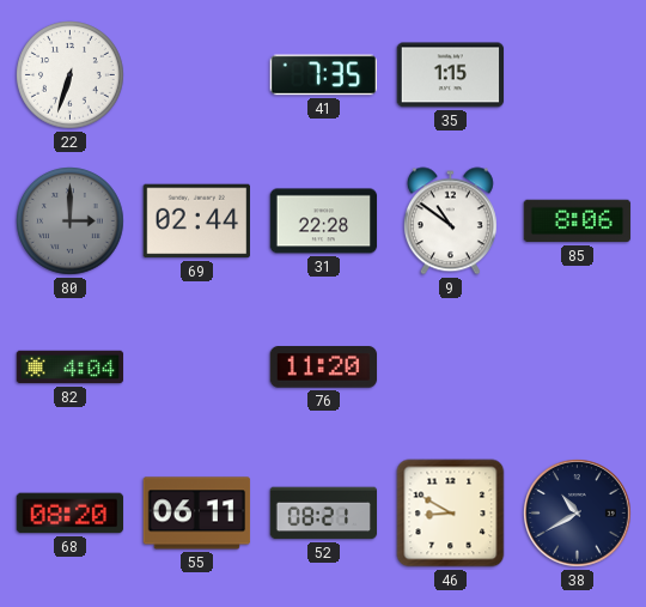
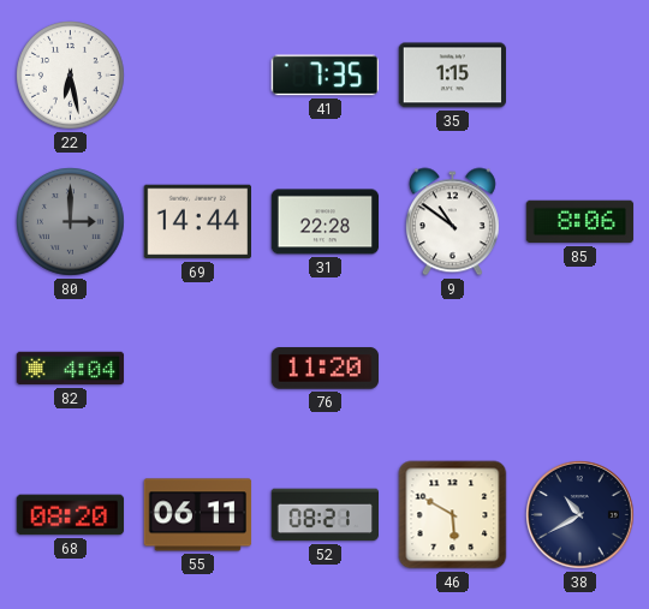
22: 6:33 -> 6:28
69: 02:44 -> 14:44
46: 8:50 -> 5:50
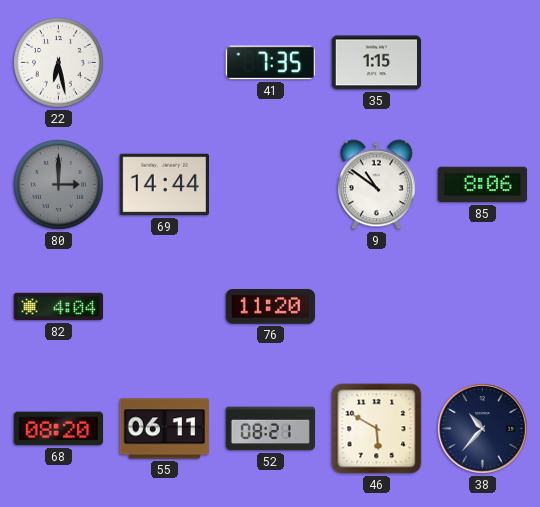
31: 22:28 -> none
38: 10:40 -> 10:37
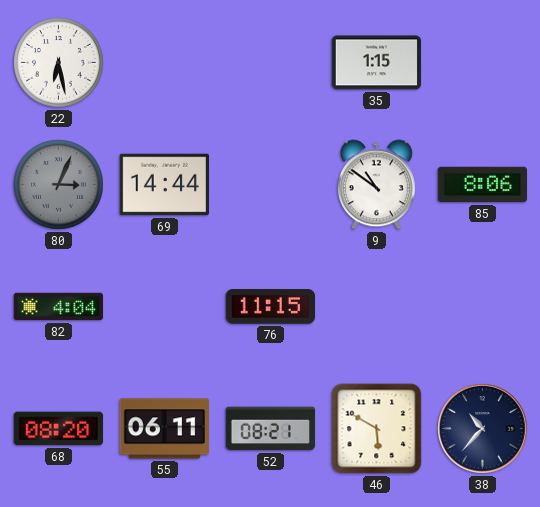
41: 7:35 -> none
80: 3:00 -> 3:04
76: 11:20 -> 11:15
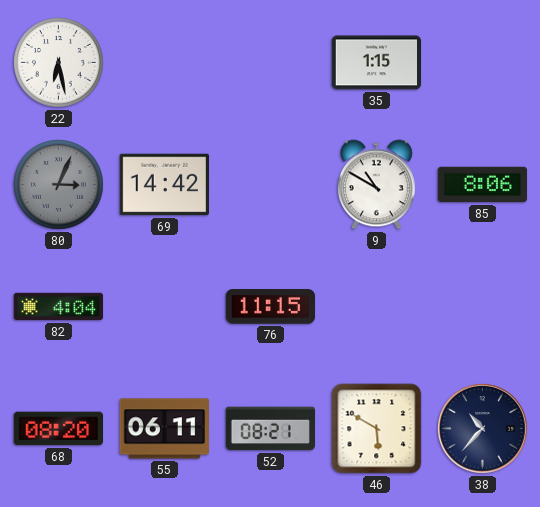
69: 14:44 -> 14:42
9: 10:51 -> 10:50
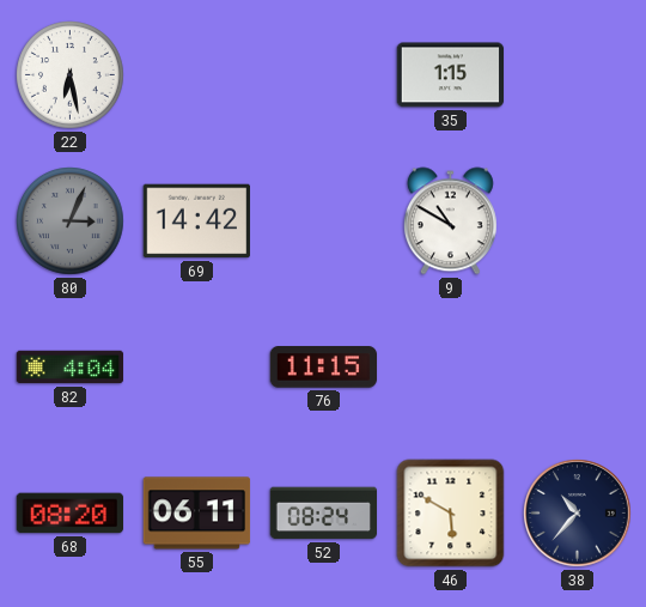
85: 8:06 -> none
52: 08:21 -> 08:24
